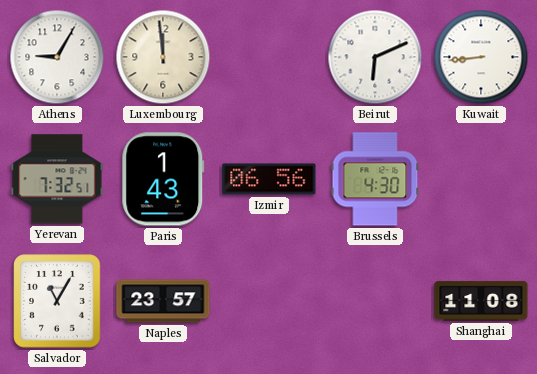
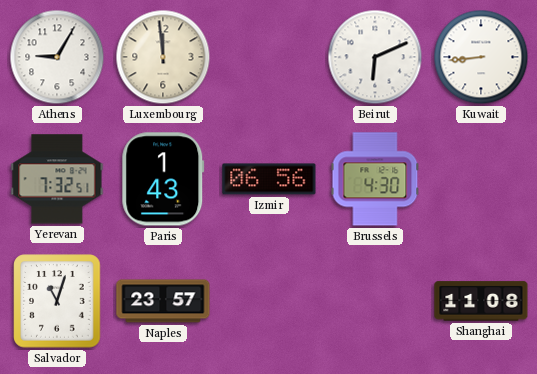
Salvador: 11:05 -> 11:03
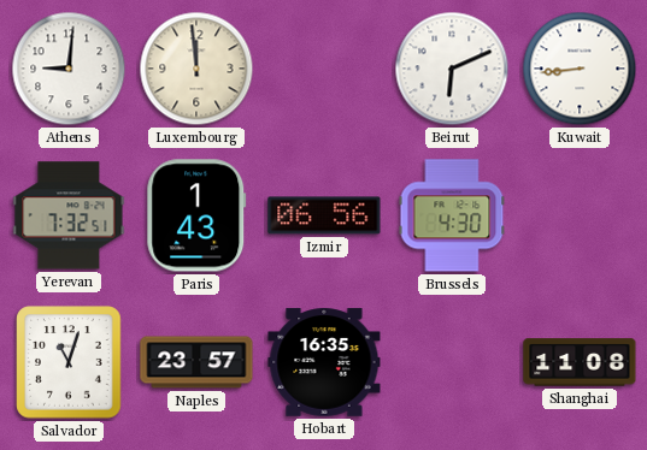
Athens: 9:05 -> 9:01
Hobart: none -> 16:35
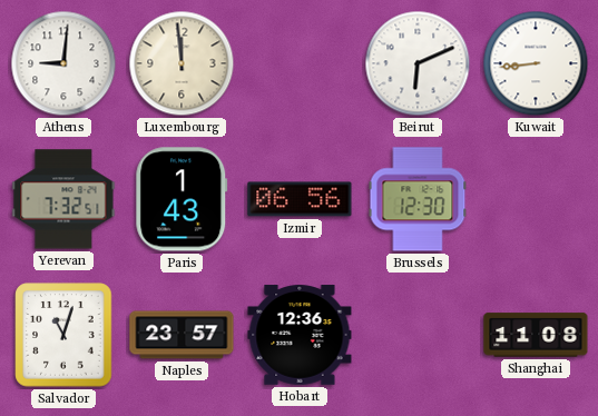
Brussels: 4:30 -> 12:30
Hobart: 16:35 -> 12:36
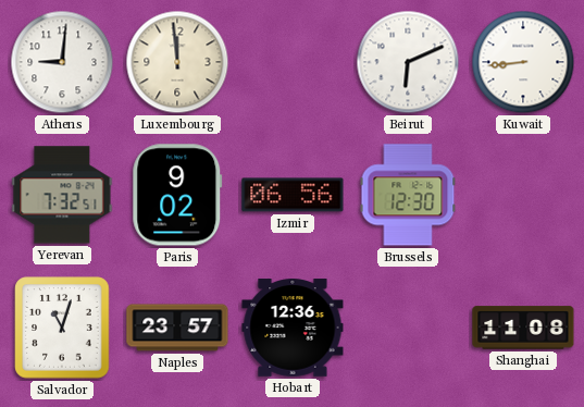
Paris: 1:43 -> 9:02
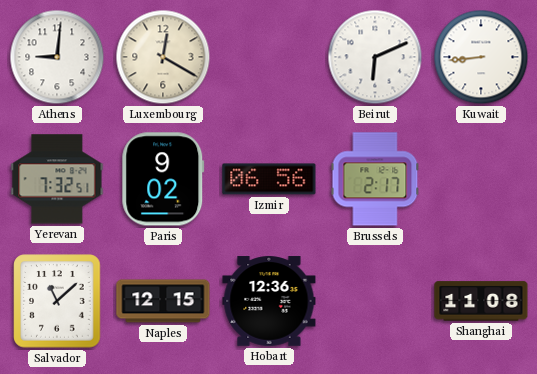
Luxembourg: 11:59 -> 12:20
Brussels: 12:30 -> 2:17
Salvador: 11:03 -> 11:08
Naples: 23:57 -> 12:15
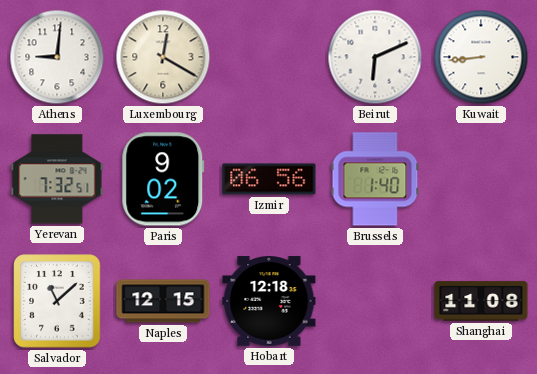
Brussels: 2:17 -> 1:40
Hobart: 12:36 -> 12:18
